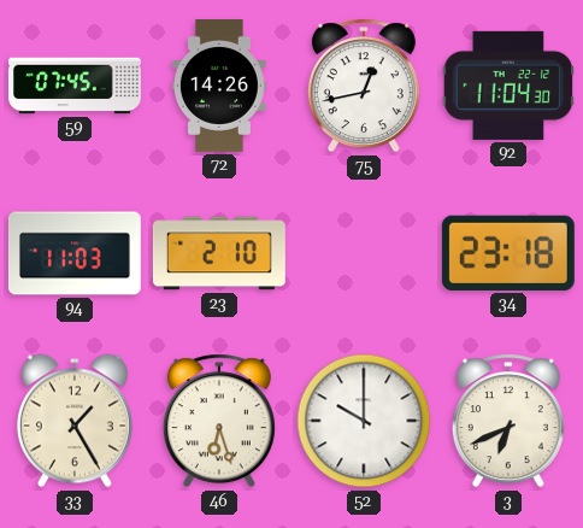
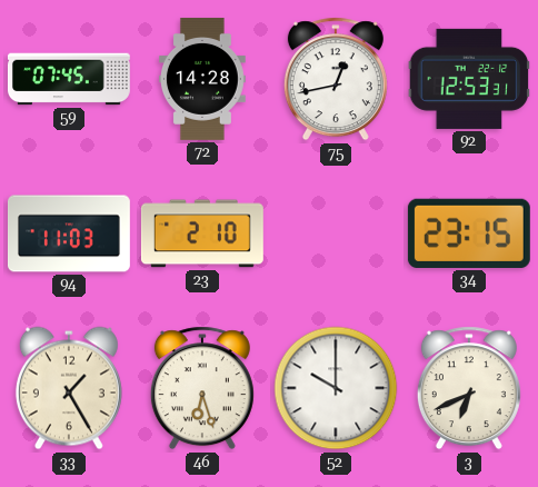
72: 14:26 -> 14:28
92: 11:04 -> 12:53
34: 23:18 -> 23:15
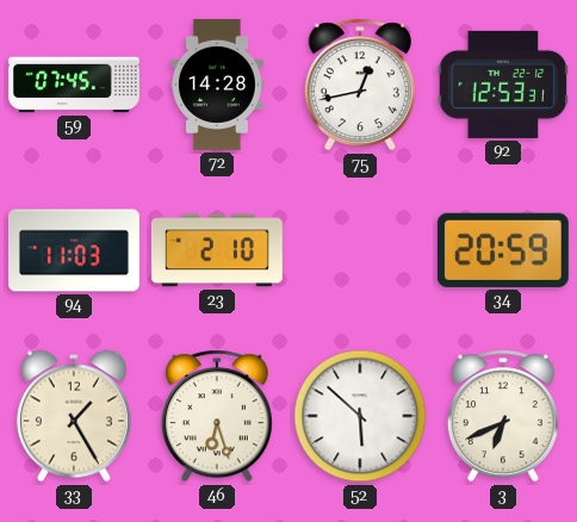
34: 23:15 -> 20:59
52: 10:00 -> 5:52
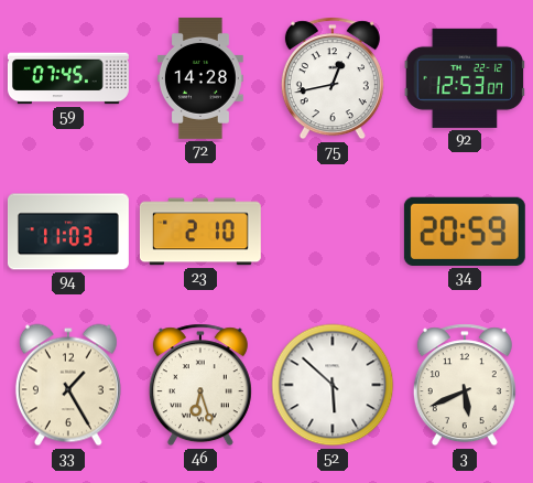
92: 12:53:31 -> 12:53:07
3: 6:41 -> 5:41
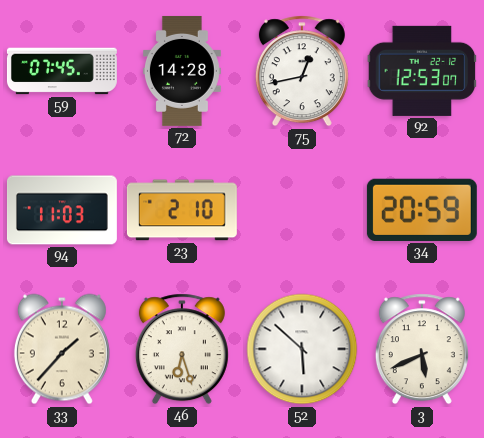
33: 1:25 -> 1:37
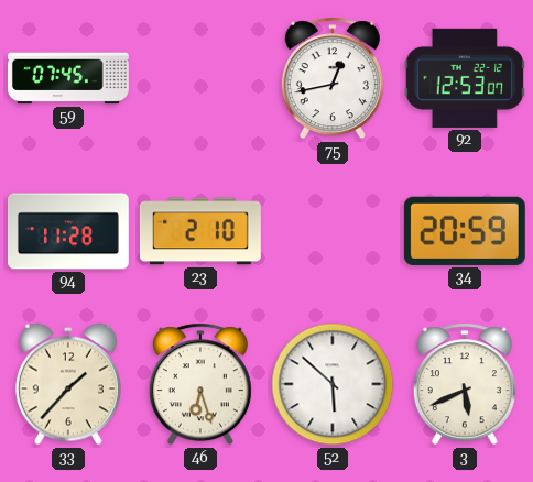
72: 14:28 -> none
94: 11:03 -> 11:28
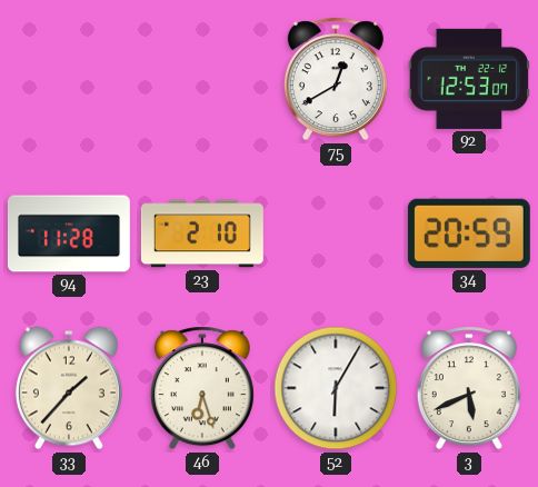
59: 07:45 -> none
75: 12:43 -> 12:40
52: 5:52 -> 6:05
